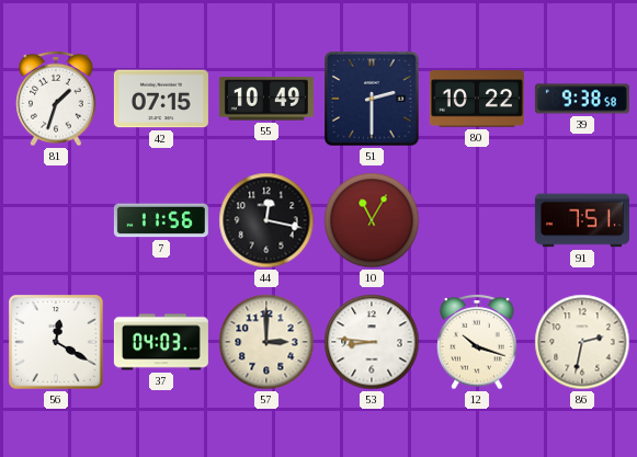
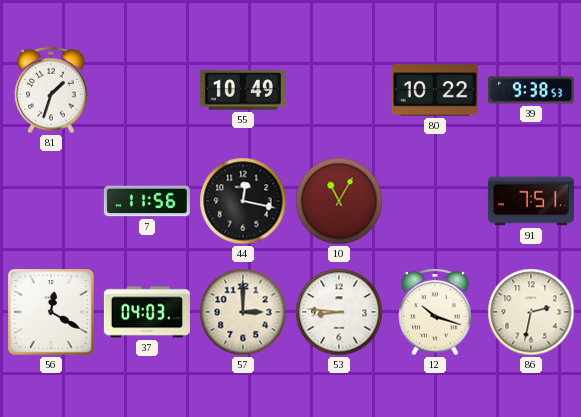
42: 07:15 -> none
51: 2:30 -> none
39: 9:38:58 -> 9:38:53
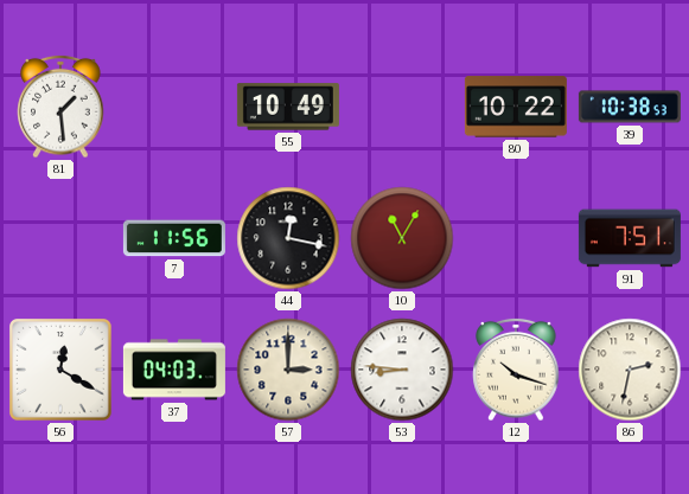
81: 1:33 -> 1:29
39: 9:38 -> 10:38
